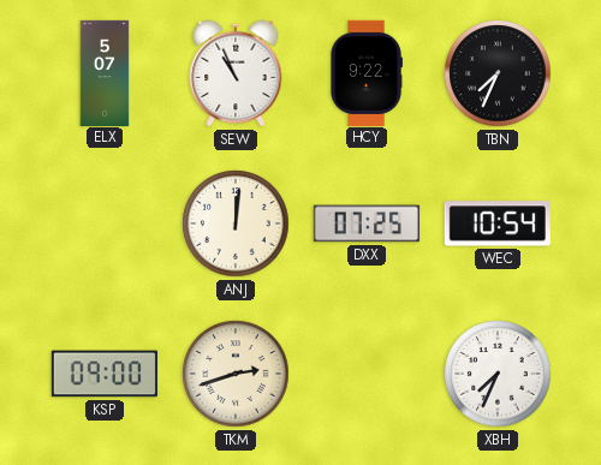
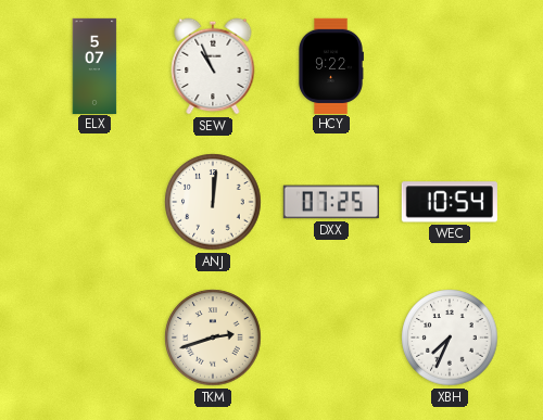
TBN: 7:34 -> none
KSP: 09:00 -> none
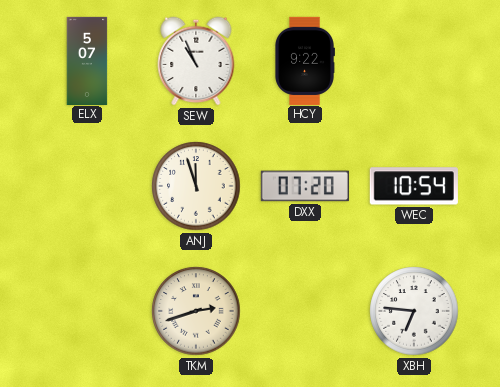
ANJ: 12:01 -> 11:57
DXX: 07:25 -> 07:20
XBH: 7:34 -> 6:46
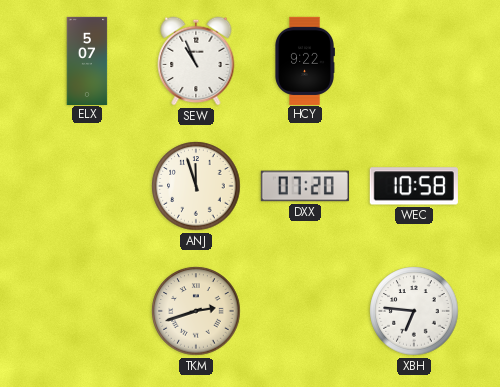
WEC: 10:54 -> 10:58
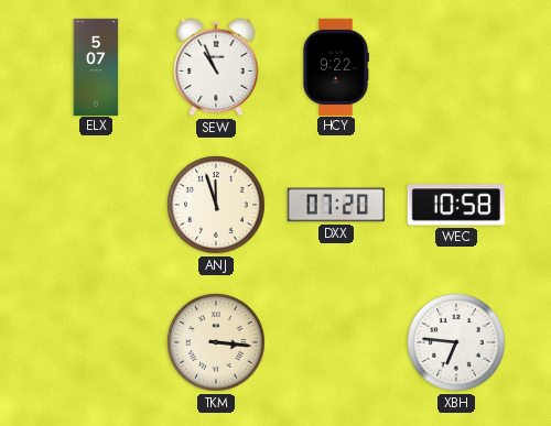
TKM: 2:42 -> 3:16
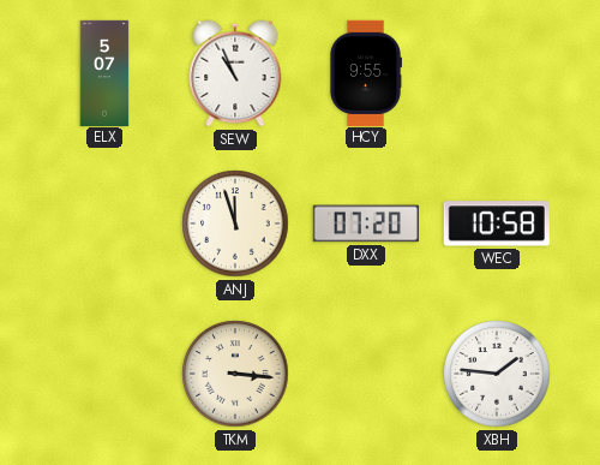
HCY: 9:22 -> 9:55
XBH: 6:46 -> 1:46
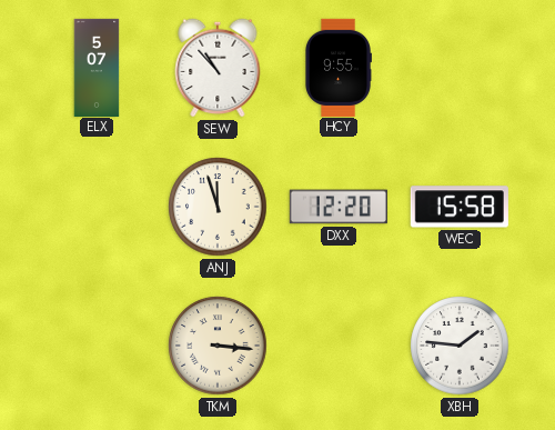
SEW: 10:56 -> 10:53
DXX: 07:20 -> 12:20
WEC: 10:58 -> 15:58
